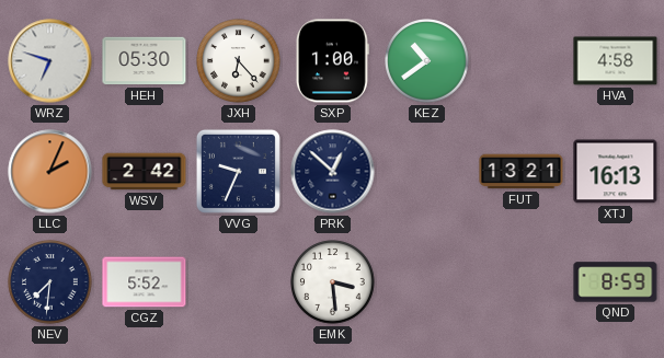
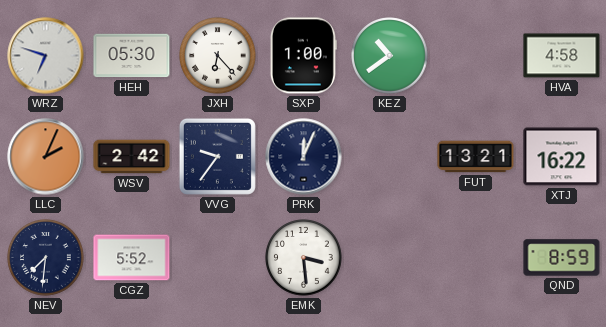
VVG: 9:34 -> 9:36
PRK: 12:52 -> 12:04
XTJ: 16:13 -> 16:22
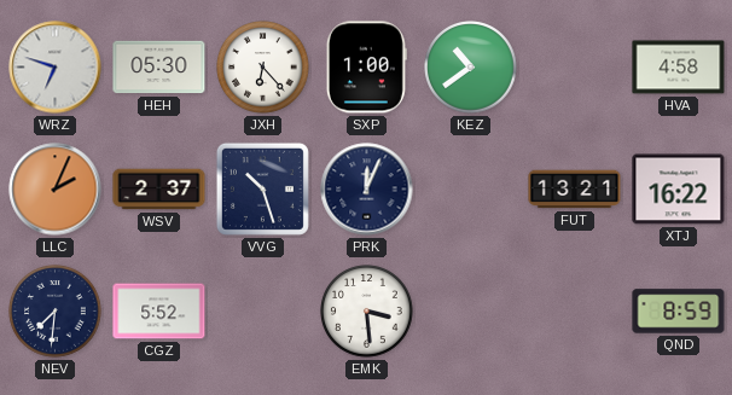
WSV: 2:42 -> 2:37
VVG: 9:36 -> 10:27
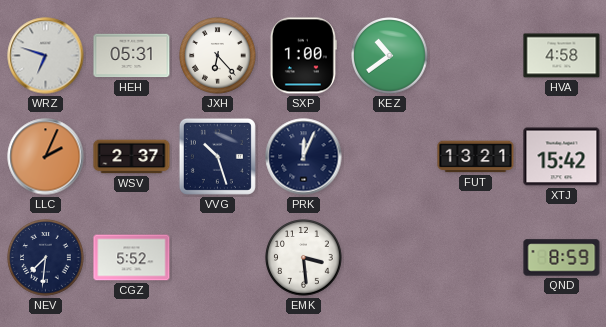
HEH: 05:30 -> 05:31
XTJ: 16:22 -> 15:42
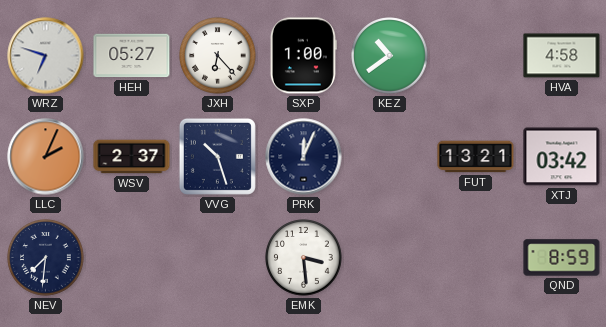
HEH: 05:31 -> 05:27
XTJ: 15:42 -> 03:42
CGZ: 5:52 -> none
